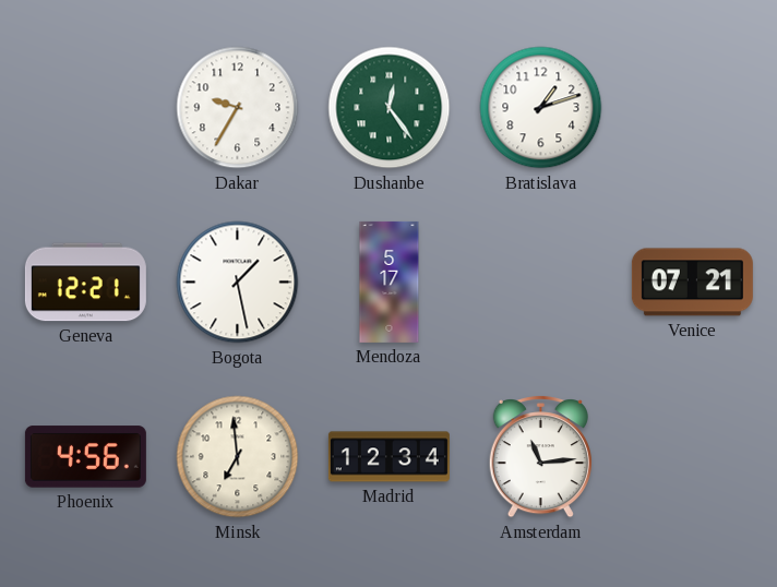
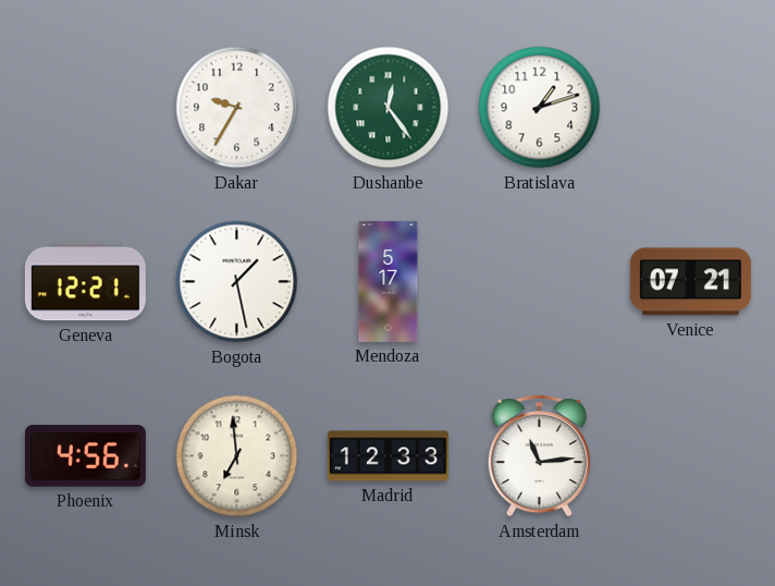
Madrid: 12:34 -> 12:33
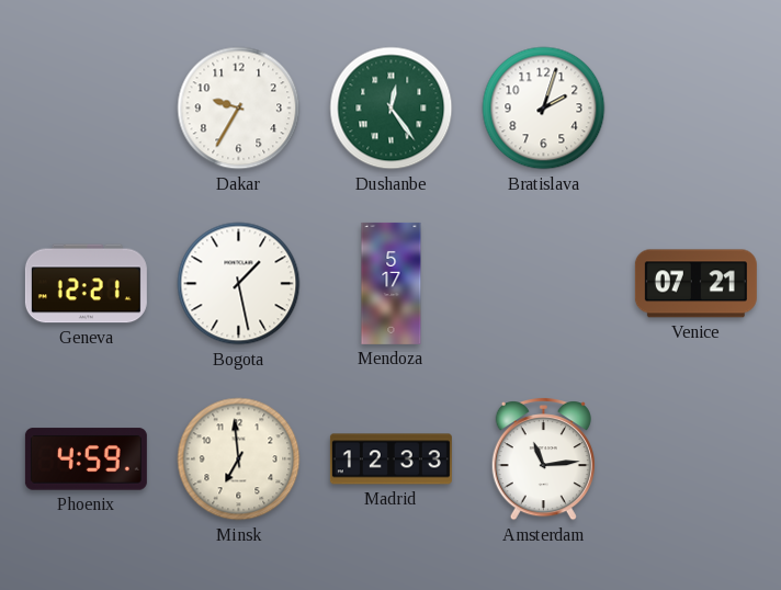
Bratislava: 1:12 -> 2:03
Phoenix: 4:56 -> 4:59
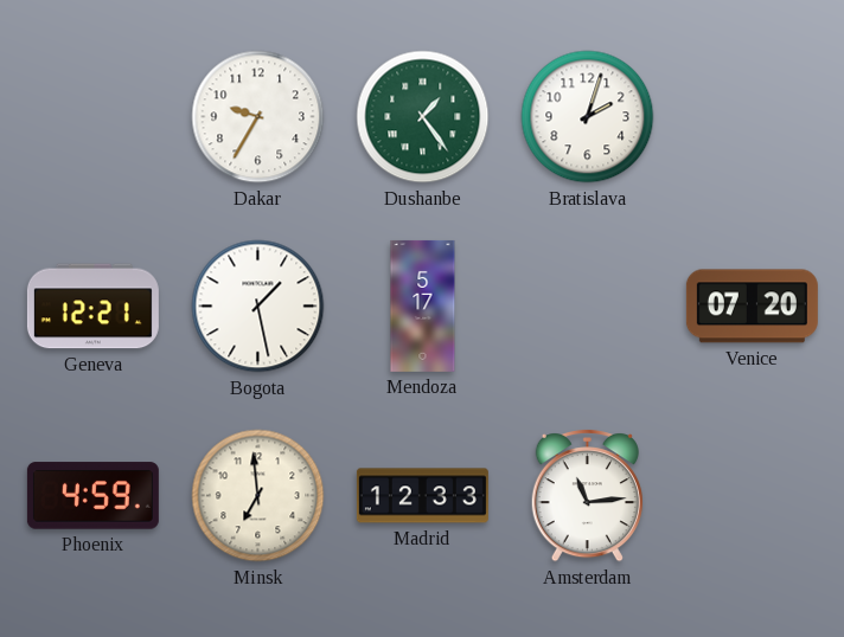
Dushanbe: 12:24 -> 1:24
Venice: 07:21 -> 07:20
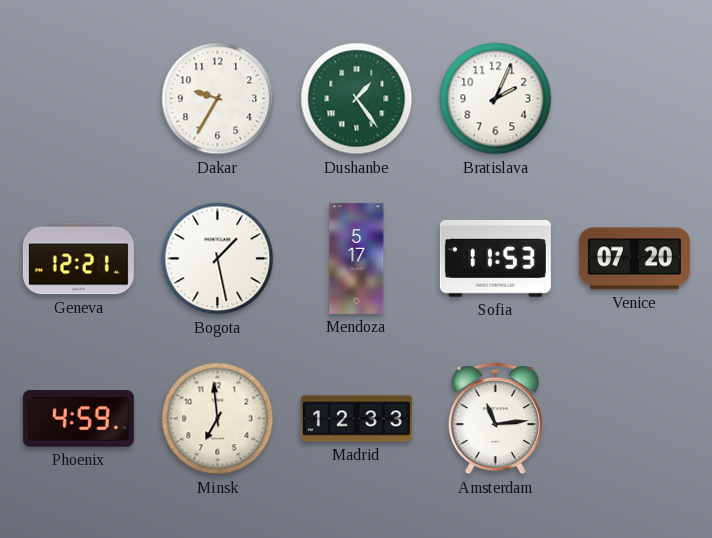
Bratislava: 2:03 -> 2:04
Sofia: none -> 11:53
